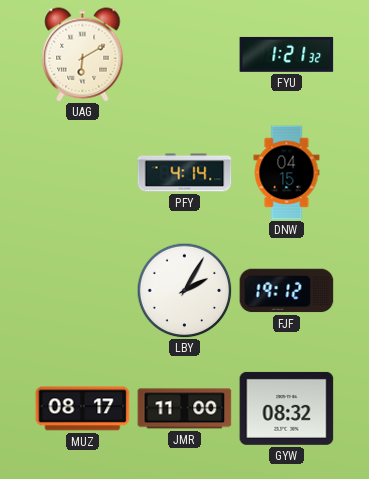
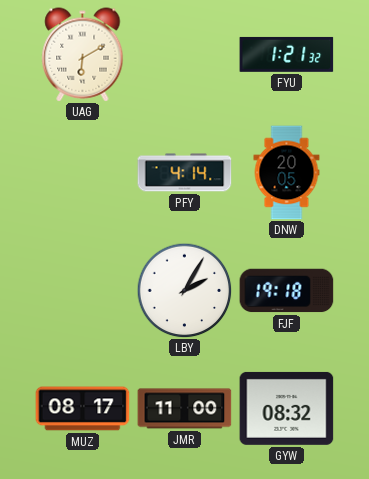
DNW: 04:15 -> 20:05
FJF: 19:12 -> 19:18
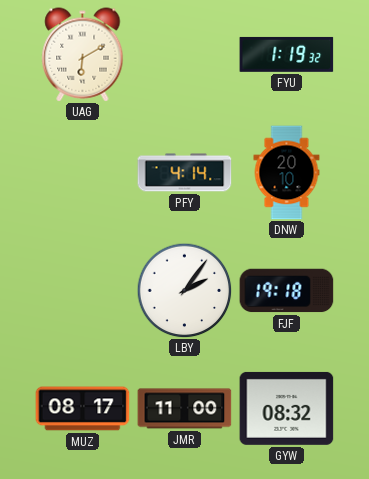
FYU: 1:21 -> 1:19
DNW: 20:05 -> 20:10
LBY: 2:05 -> 2:06
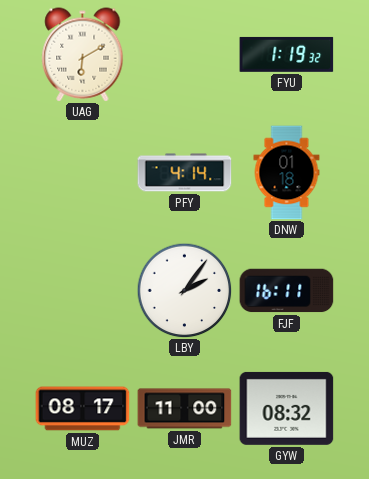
DNW: 20:10 -> 01:18
FJF: 19:18 -> 16:11
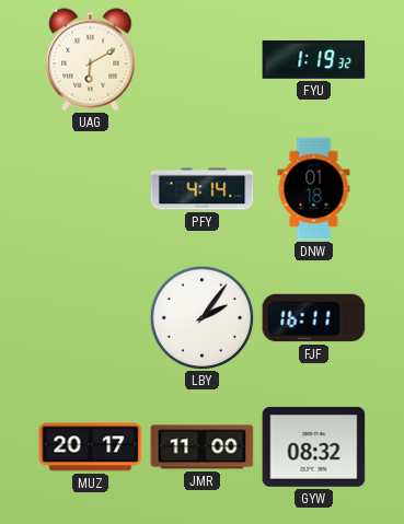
MUZ: 08:17 -> 20:17
